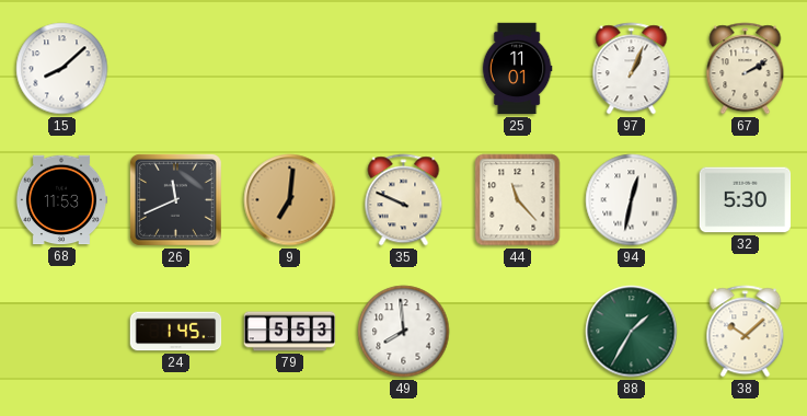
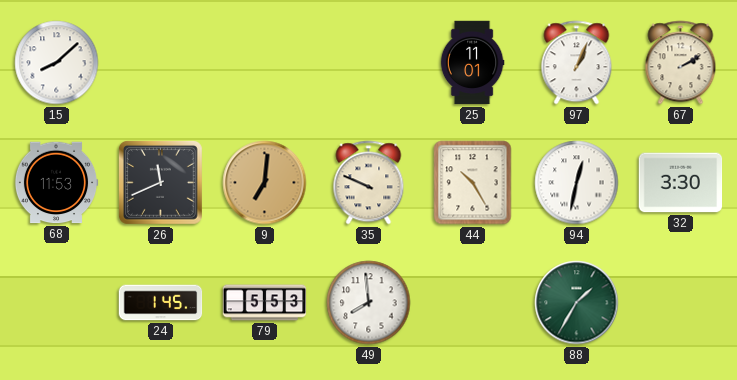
44: 11:23 -> 10:25
32: 5:30 -> 3:30
38: 10:08 -> none
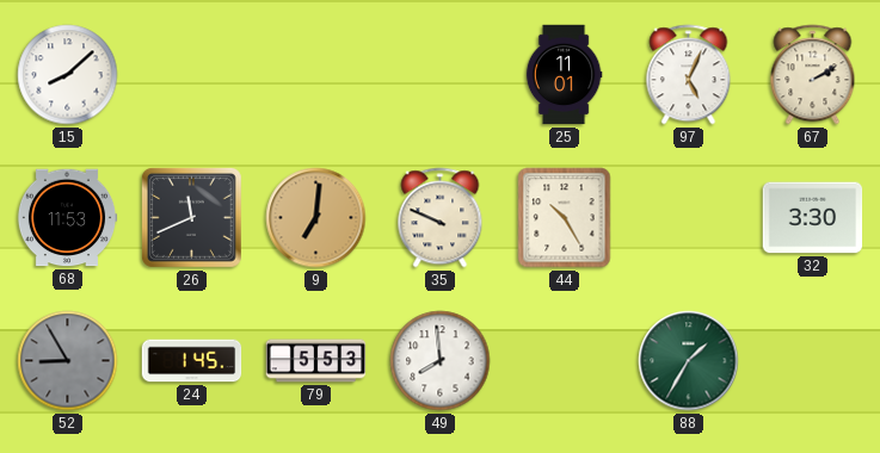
97: 1:04 -> 5:04
94: 12:32 -> none
52: none -> 8:55
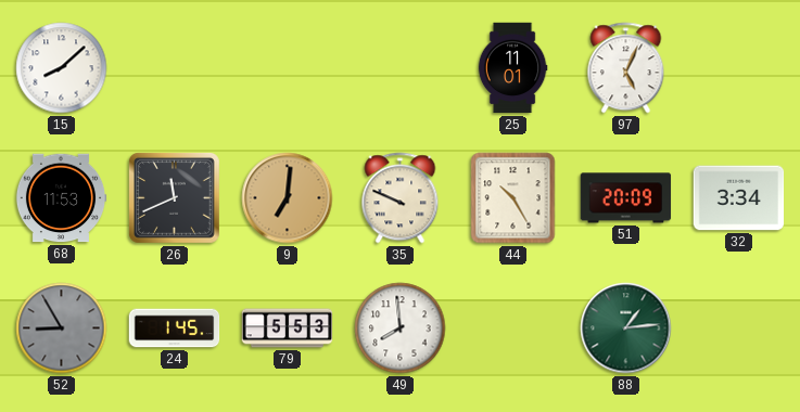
67: 2:10 -> none
51: none -> 20:09
32: 3:30 -> 3:34
88: 1:35 -> 1:14
